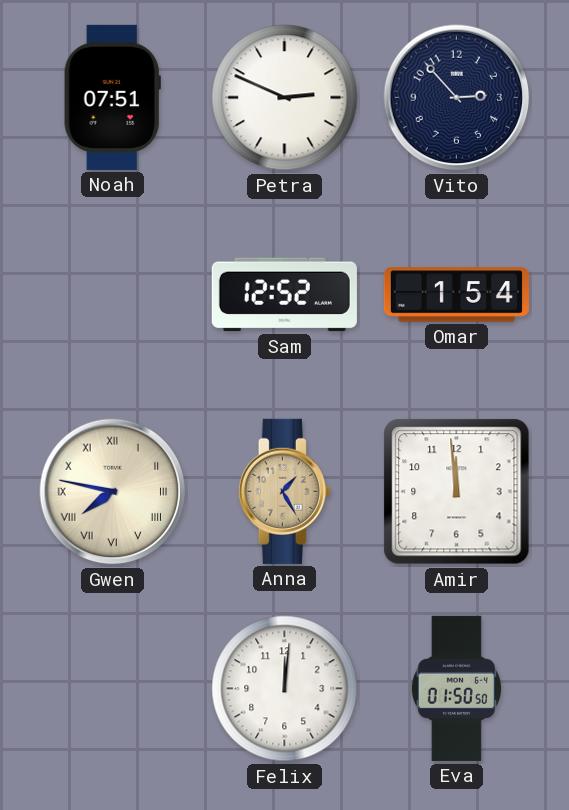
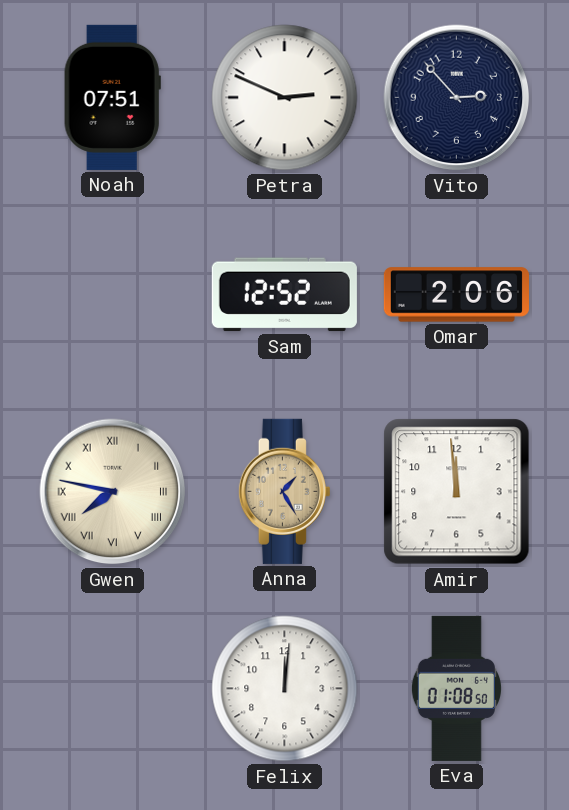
Omar: 1:54 -> 2:06
Eva: 01:50 -> 01:08
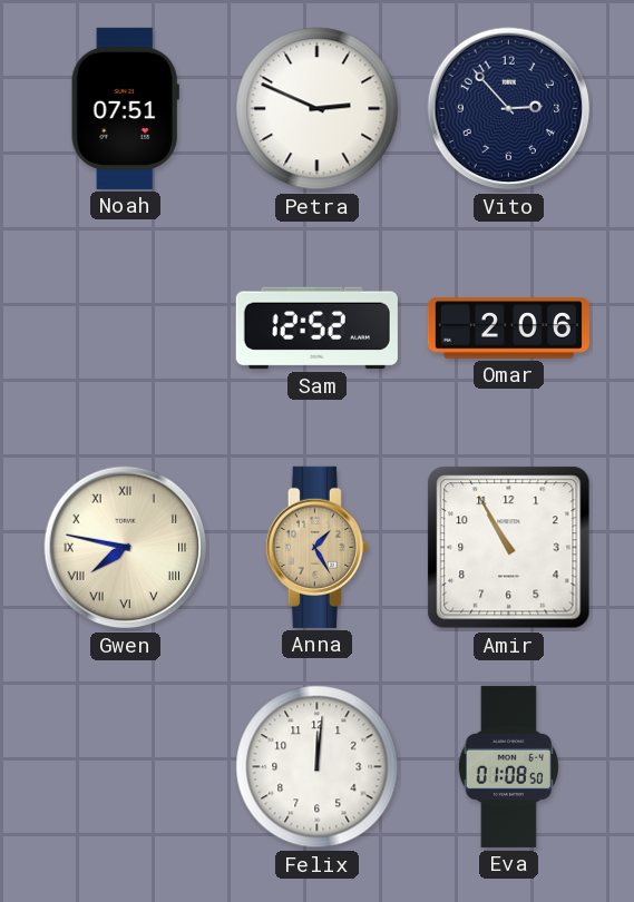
Amir: 11:59 -> 10:55
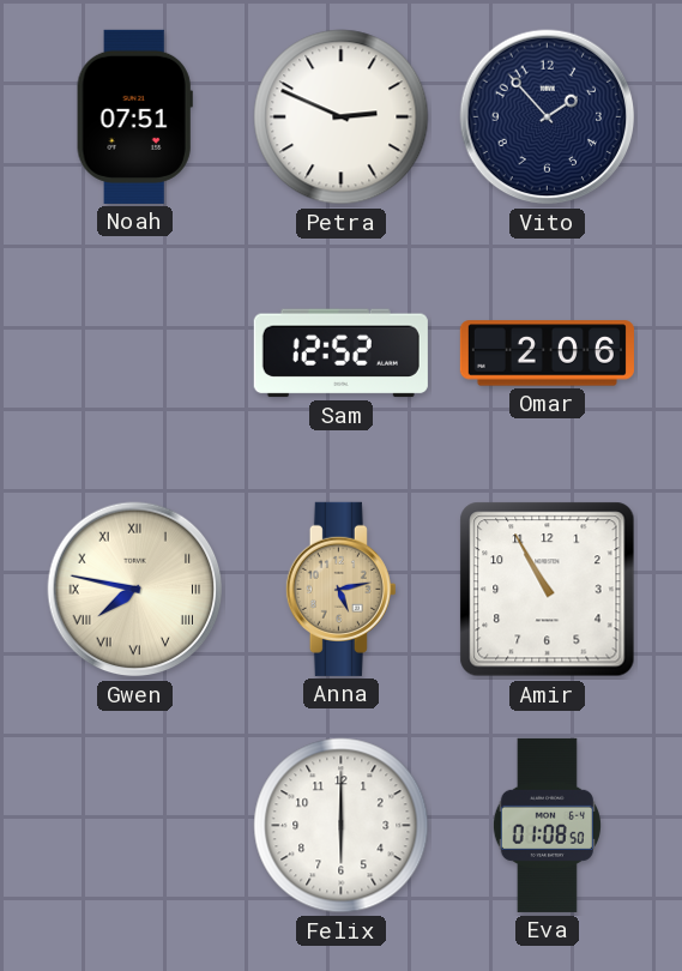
Vito: 2:53 -> 1:53
Anna: 1:25 -> 5:13
Felix: 12:01 -> 6:00
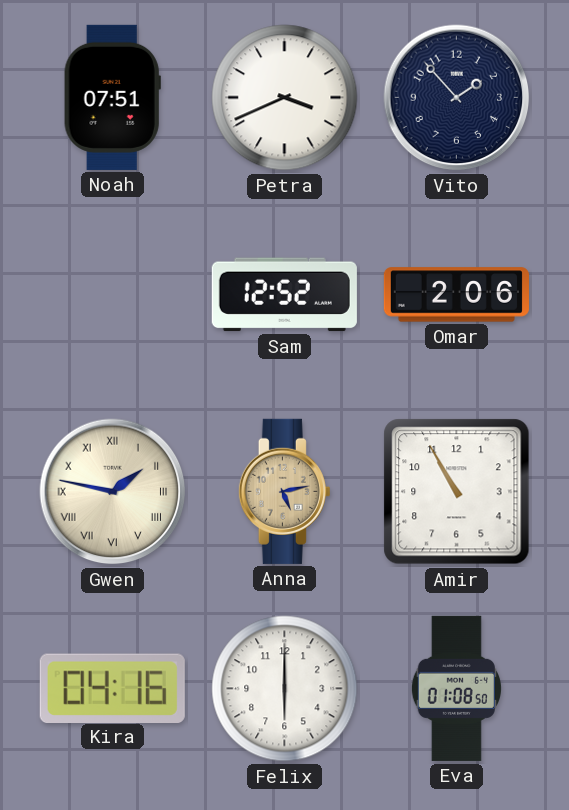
Petra: 2:49 -> 3:41
Gwen: 7:47 -> 1:47
Kira: none -> 04:16
